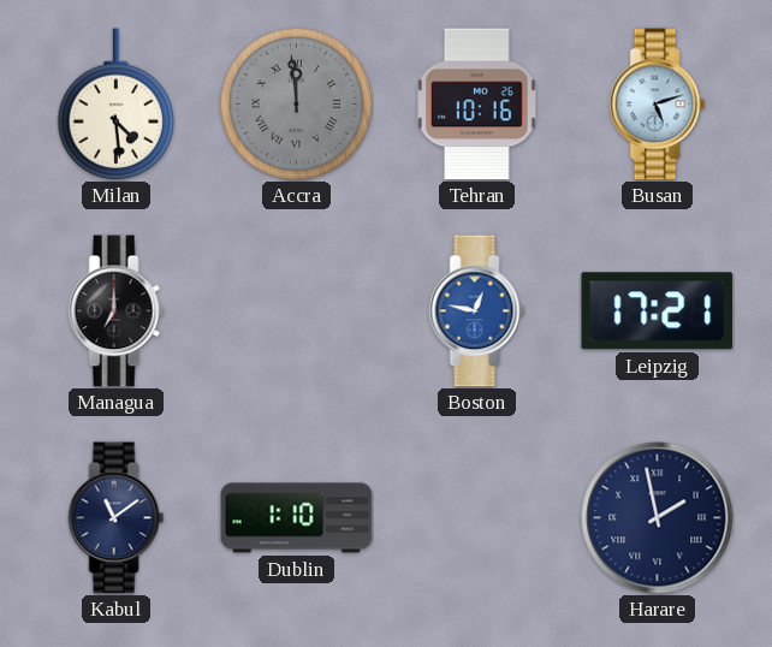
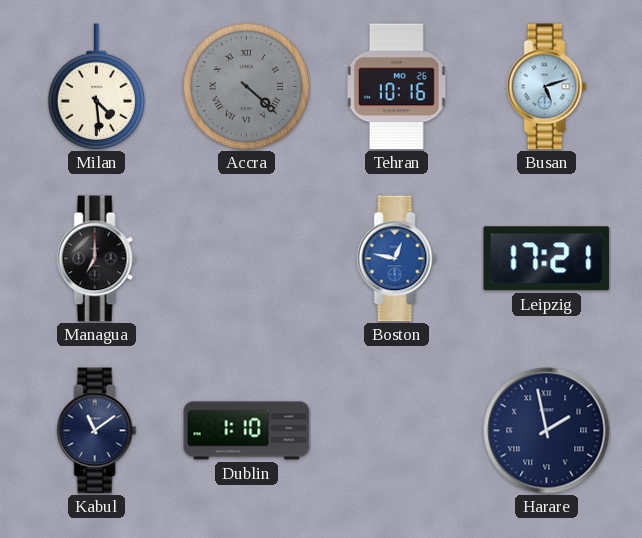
Accra: 11:59 -> 4:22
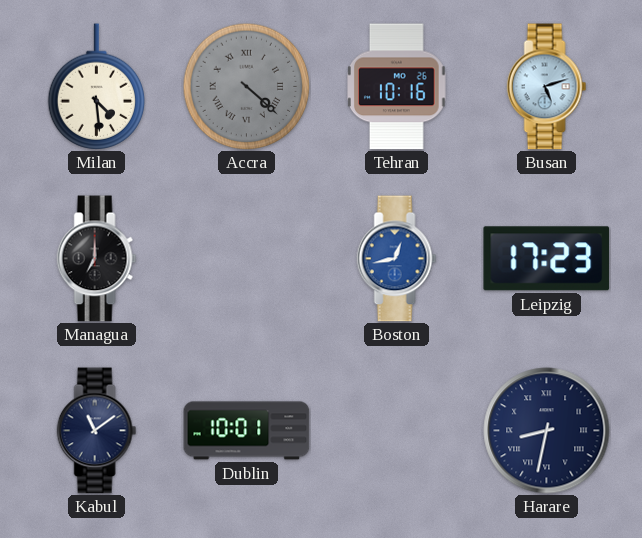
Boston: 12:47 -> 12:43
Leipzig: 17:21 -> 17:23
Dublin: 1:10 -> 10:01
Harare: 1:58 -> 8:32
